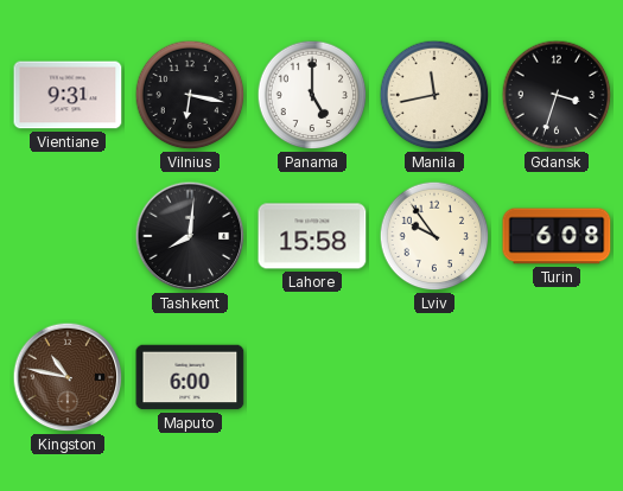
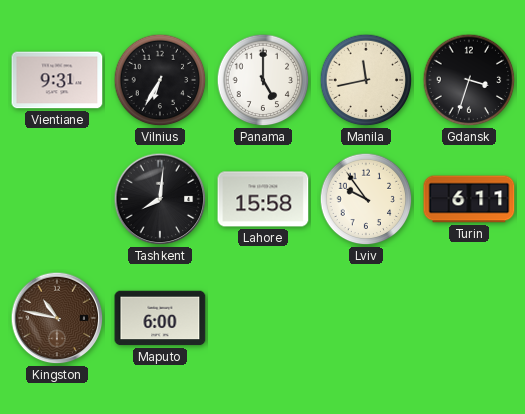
Vilnius: 6:17 -> 6:35
Turin: 6:08 -> 6:11
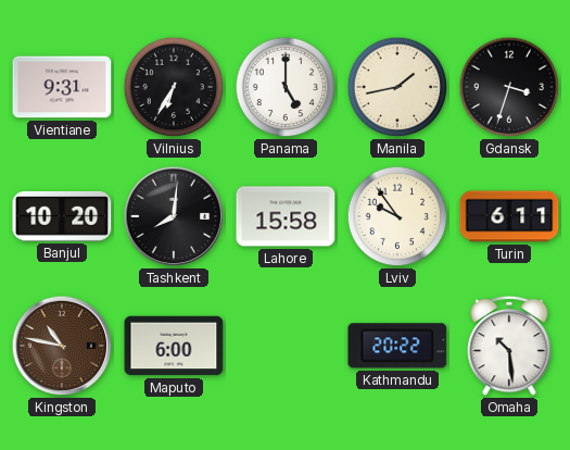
Manila: 11:43 -> 1:43
Banjul: none -> 10:20
Kathmandu: none -> 20:22
Omaha: none -> 10:29
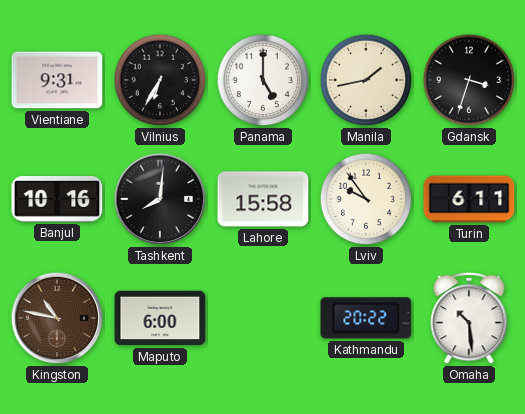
Banjul: 10:20 -> 10:16
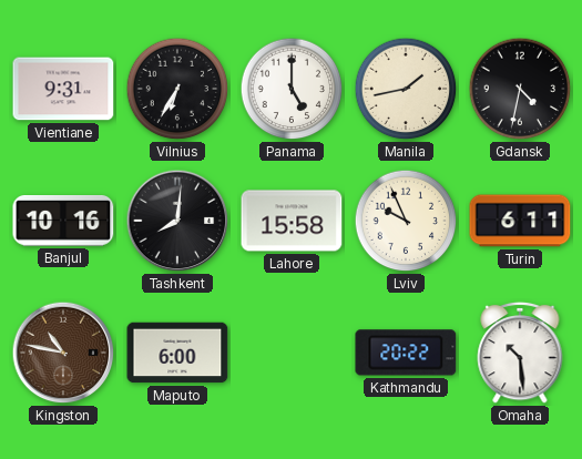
Gdansk: 3:33 -> 4:32
Lviv: 9:54 -> 9:56
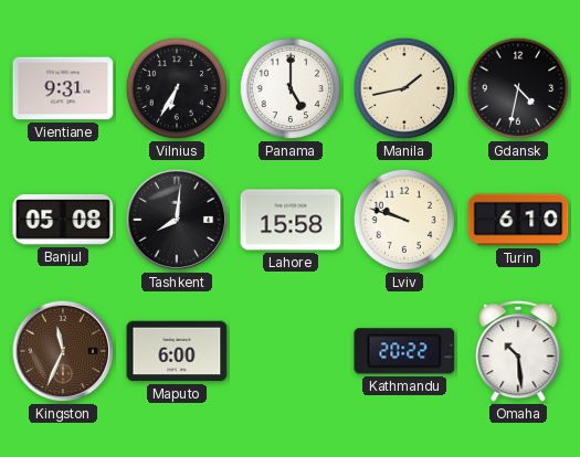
Banjul: 10:16 -> 05:08
Lviv: 9:56 -> 9:48
Turin: 6:11 -> 6:10
Kingston: 10:47 -> 11:34
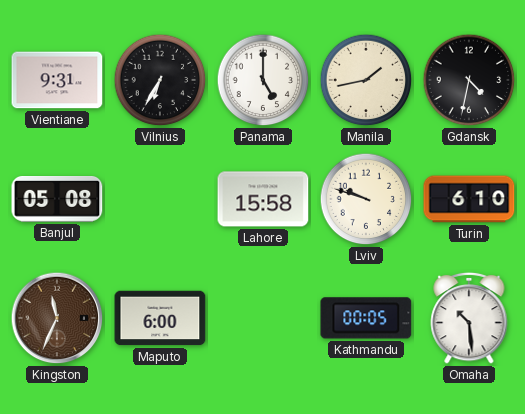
Tashkent: 8:01 -> none
Kathmandu: 20:22 -> 00:05
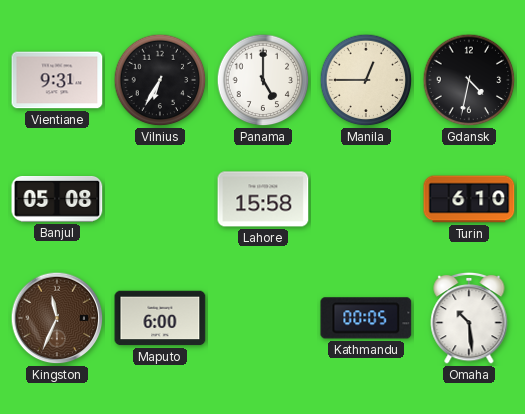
Manila: 1:43 -> 12:45
Lviv: 9:48 -> none
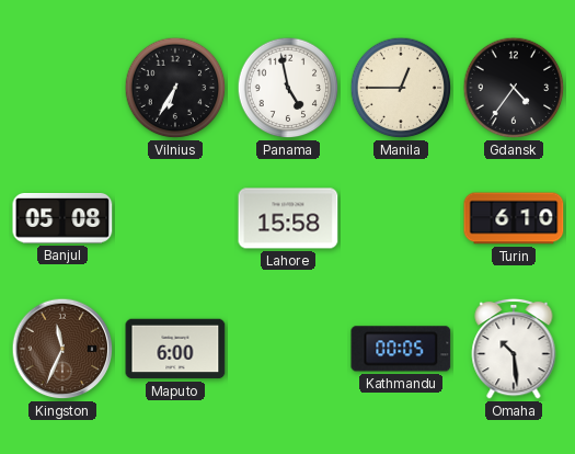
Vientiane: 9:31 -> none
Panama: 5:00 -> 4:58
Gdansk: 4:32 -> 4:36
